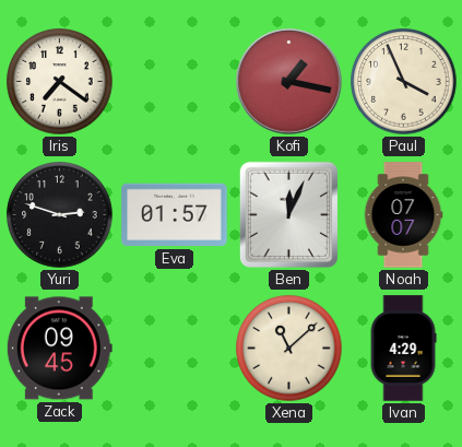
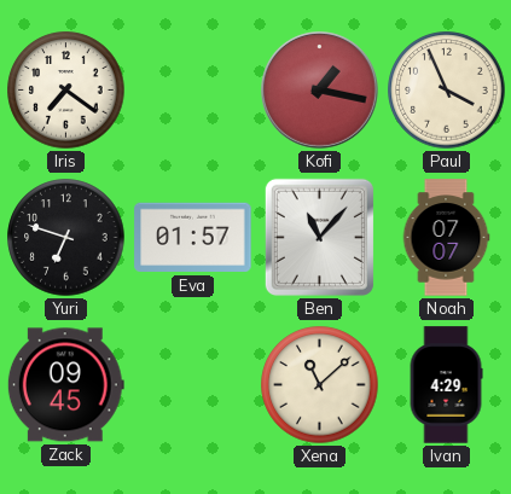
Yuri: 2:48 -> 6:48
Ben: 12:04 -> 11:07
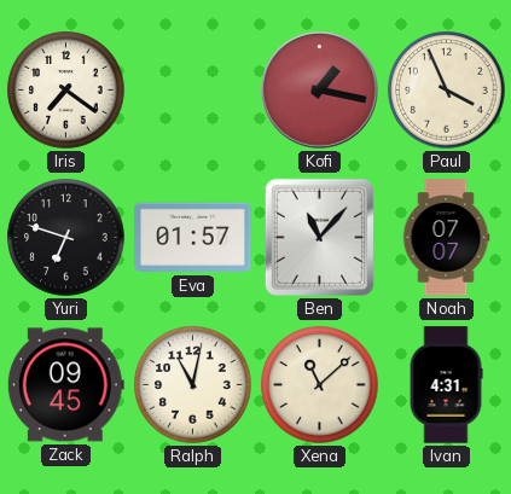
Ralph: none -> 11:02
Ivan: 4:29 -> 4:31
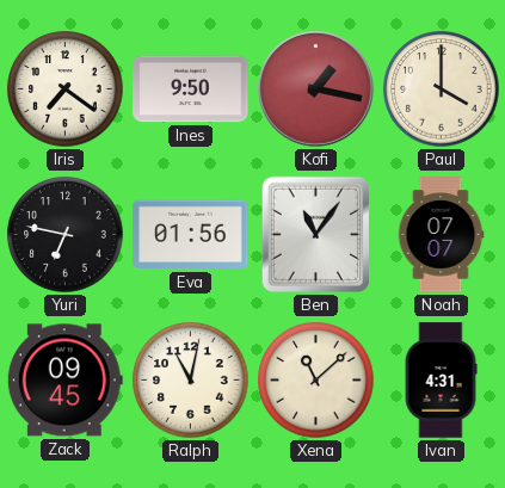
Ines: none -> 9:50
Paul: 3:56 -> 4:00
Yuri: 6:48 -> 6:47
Eva: 01:57 -> 01:56
Ben: 11:07 -> 11:06
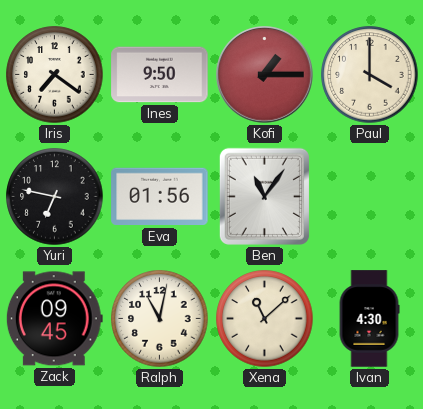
Kofi: 1:17 -> 1:15
Noah: 07:07 -> none
Ivan: 4:31 -> 4:30
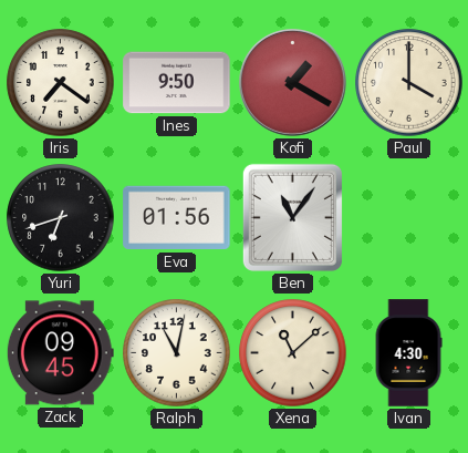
Kofi: 1:15 -> 1:20
Yuri: 6:47 -> 6:42
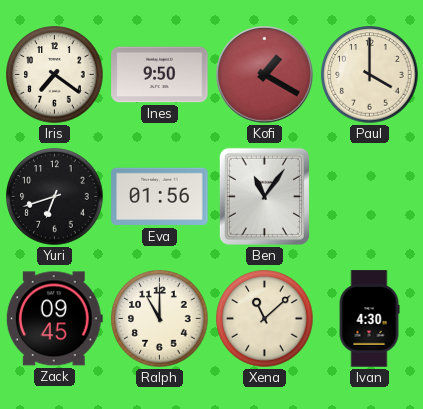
Ralph: 11:02 -> 11:00
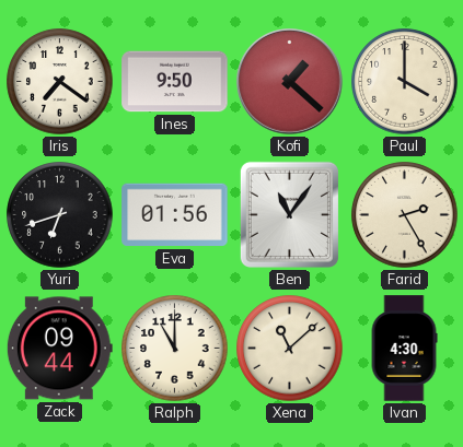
Kofi: 1:20 -> 1:22
Farid: none -> 2:25
Zack: 09:45 -> 09:44
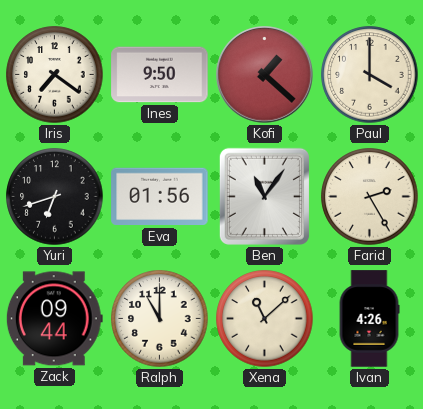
Ivan: 4:30 -> 4:26
